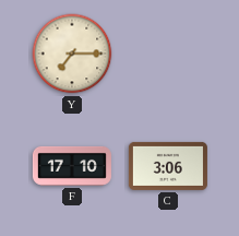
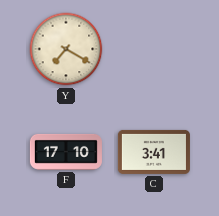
Y: 7:15 -> 7:20
C: 3:06 -> 3:41
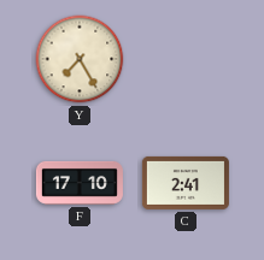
Y: 7:20 -> 7:25
C: 3:41 -> 2:41
